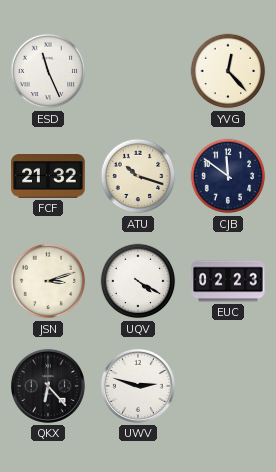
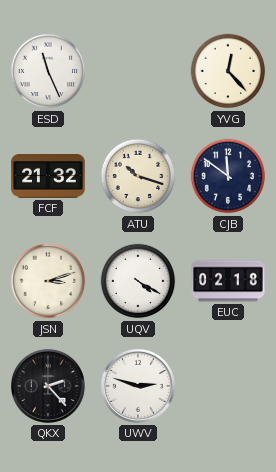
EUC: 02:23 -> 02:18
QKX: 6:23 -> 2:23
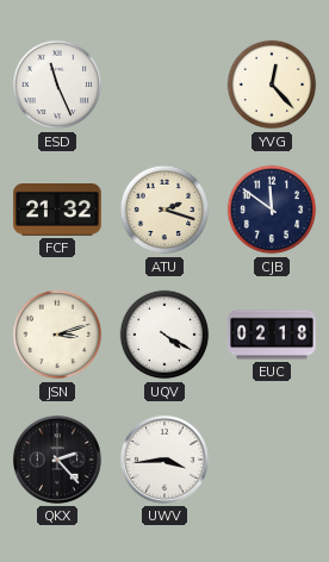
ATU: 10:18 -> 2:18
UWV: 2:48 -> 3:44
